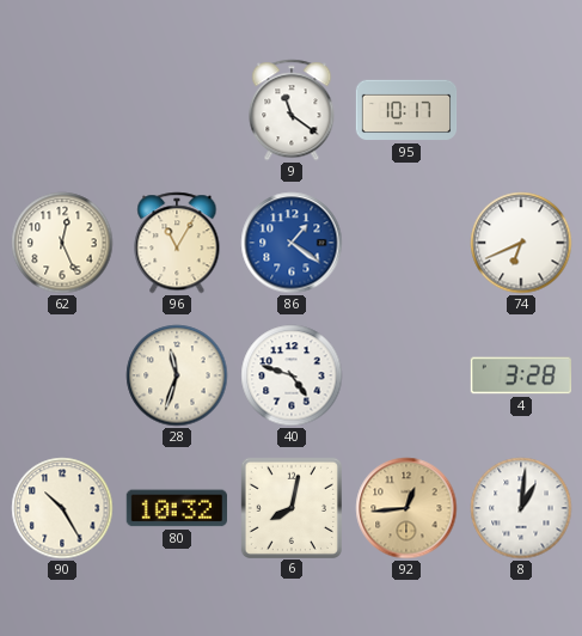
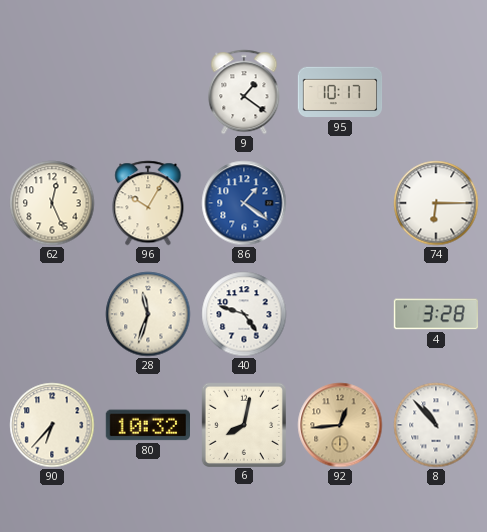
9: 11:21 -> 1:21
96: 11:05 -> 10:05
74: 6:41 -> 6:15
90: 10:25 -> 6:37
8: 1:01 -> 10:53
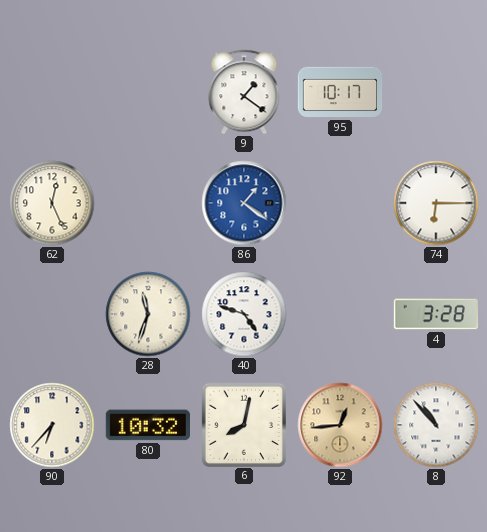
96: 10:05 -> none
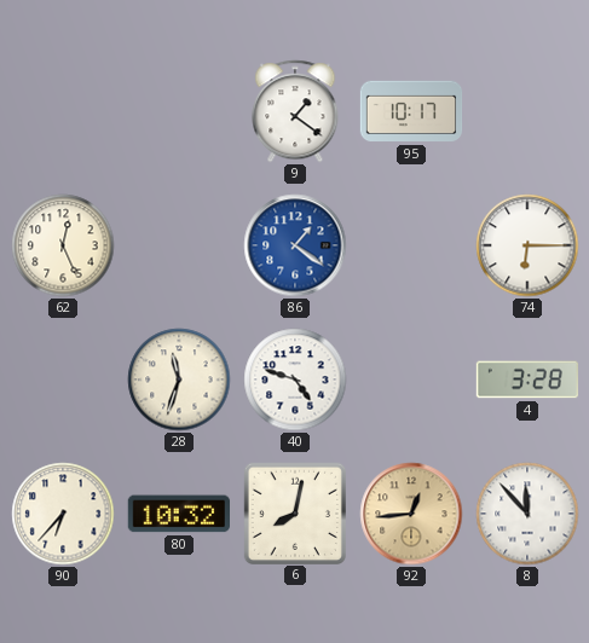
8: 10:53 -> 11:53
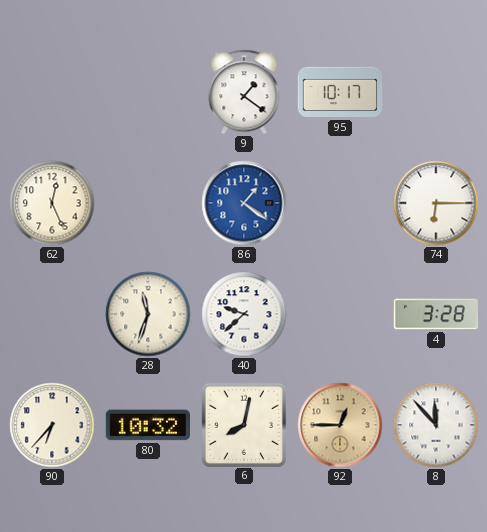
40: 4:48 -> 9:38
92: 12:44 -> 12:45
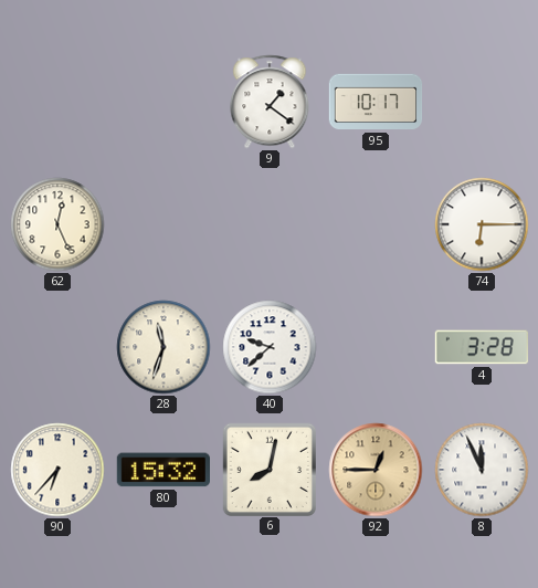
86: 1:21 -> none
80: 10:32 -> 15:32
8: 11:53 -> 11:56
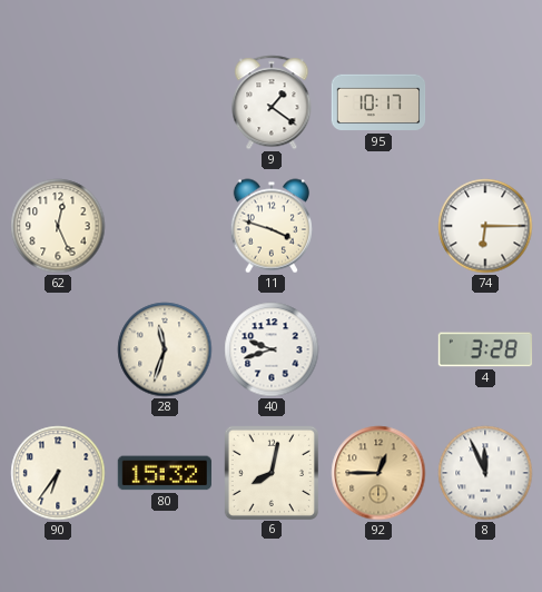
11: none -> 3:48
40: 9:38 -> 9:42
90: 6:37 -> 6:36
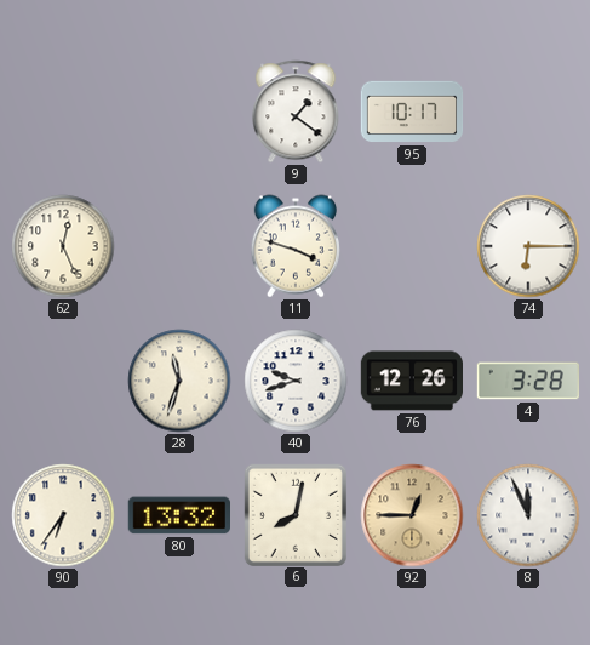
76: none -> 12:26
80: 15:32 -> 13:32
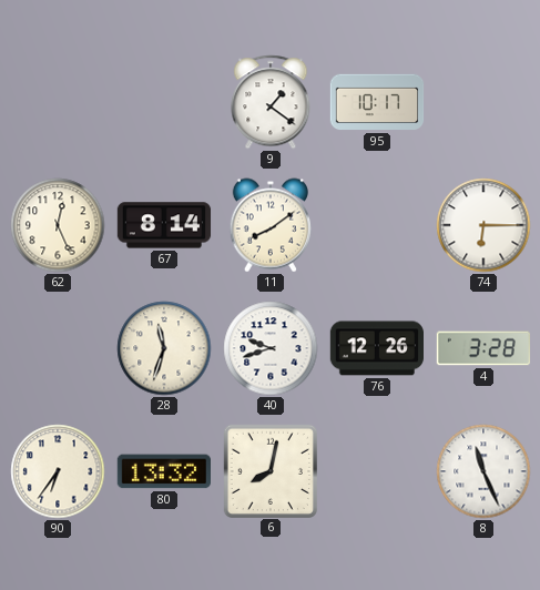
67: none -> 8:14
11: 3:48 -> 8:09
92: 12:45 -> none
8: 11:56 -> 11:26
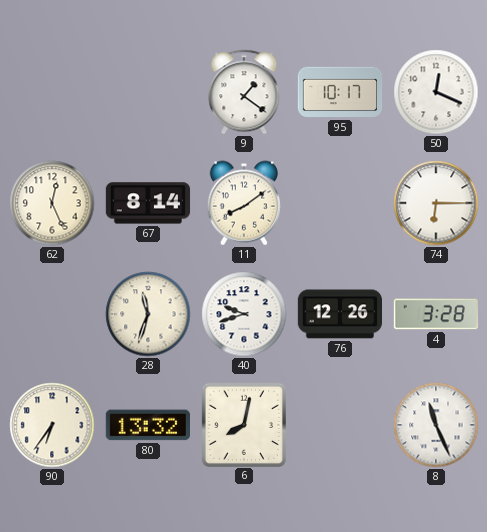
50: none -> 12:19
